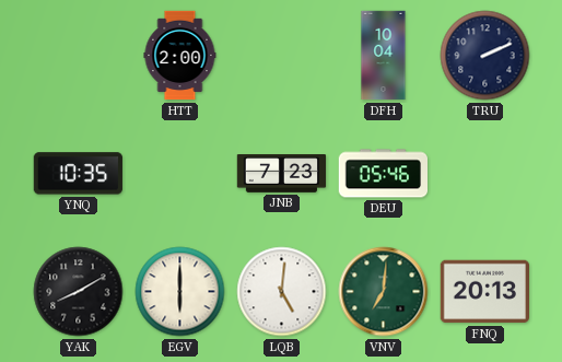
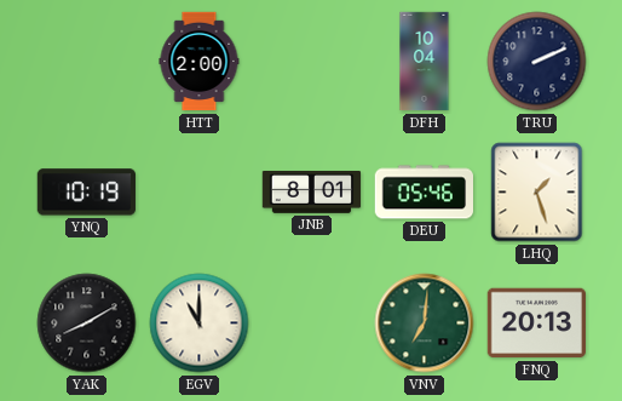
YNQ: 10:35 -> 10:19
JNB: 7:23 -> 8:01
LHQ: none -> 1:27
EGV: 6:00 -> 11:00
LQB: 5:01 -> none
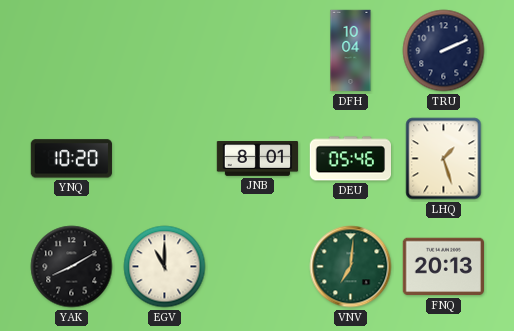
HTT: 2:00 -> none
YNQ: 10:19 -> 10:20
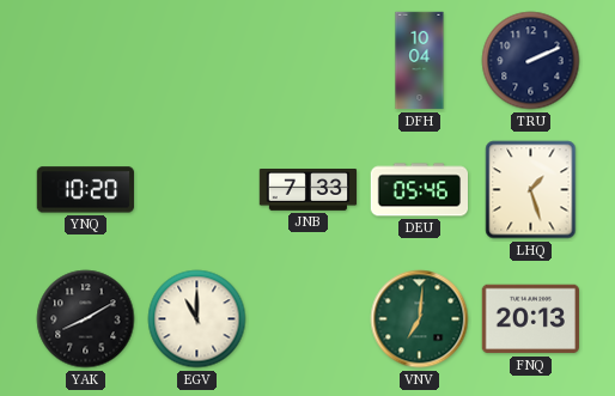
JNB: 8:01 -> 7:33
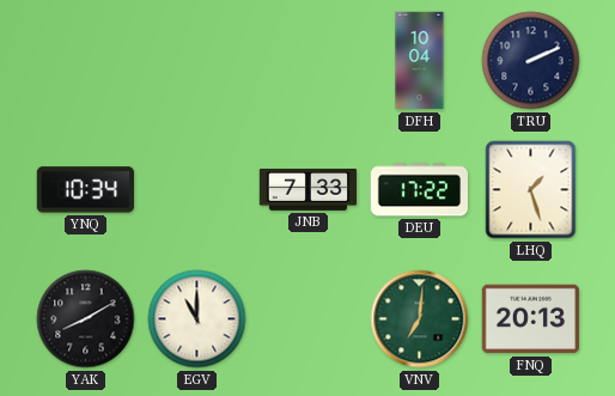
YNQ: 10:20 -> 10:34
DEU: 05:46 -> 17:22
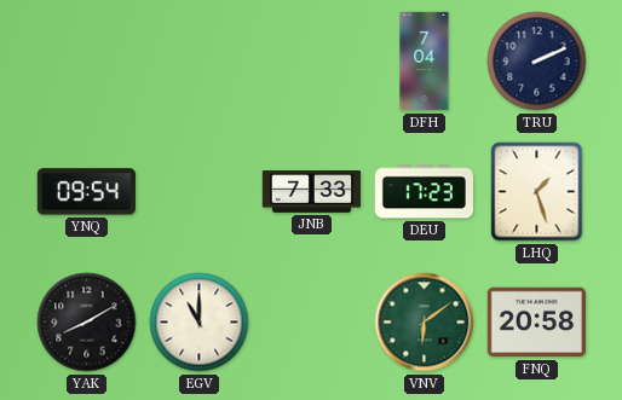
DFH: 10:04 -> 7:04
YNQ: 10:34 -> 09:54
DEU: 17:22 -> 17:23
VNV: 7:01 -> 6:09
FNQ: 20:13 -> 20:58
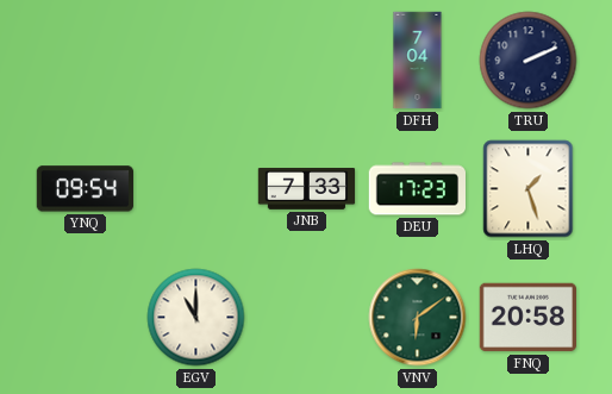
YAK: 8:10 -> none
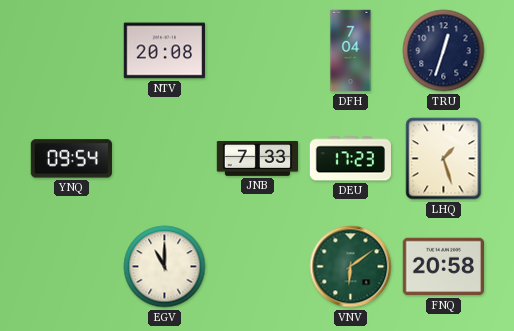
NTV: none -> 20:08
TRU: 2:11 -> 12:33
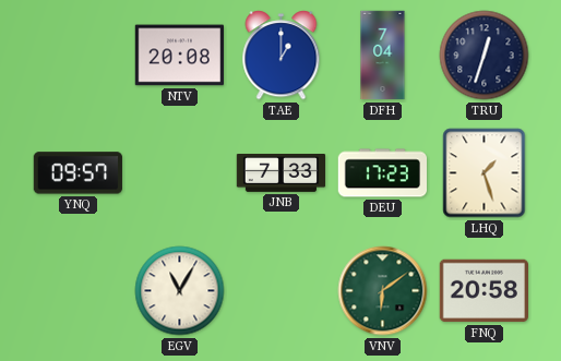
TAE: none -> 1:00
YNQ: 09:54 -> 09:57
EGV: 11:00 -> 11:05
